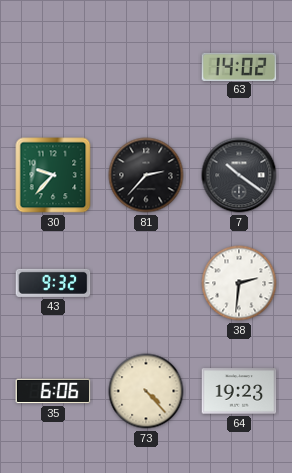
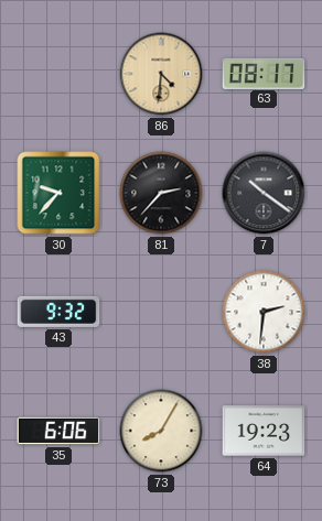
86: none -> 4:31
63: 14:02 -> 08:17
73: 4:23 -> 8:05
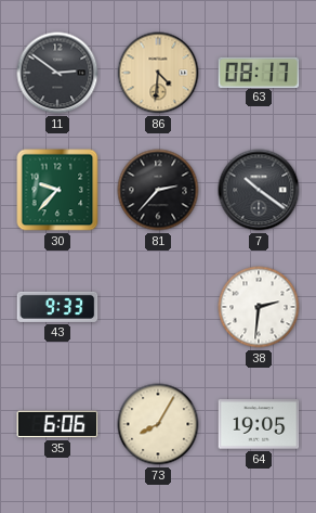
11: none -> 2:51
43: 9:32 -> 9:33
64: 19:23 -> 19:05
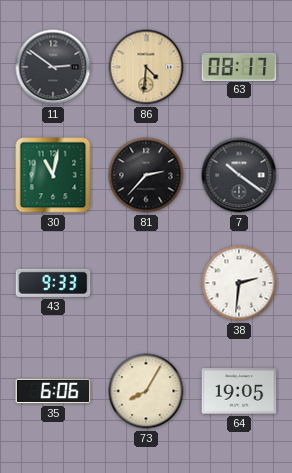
30: 9:37 -> 11:02
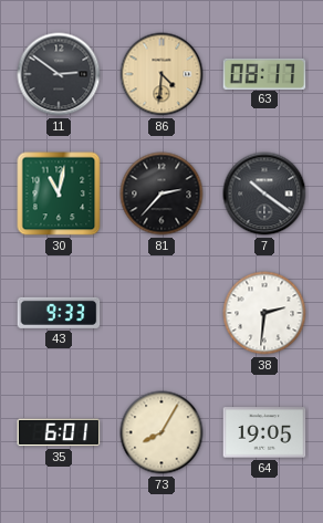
35: 6:06 -> 6:01
